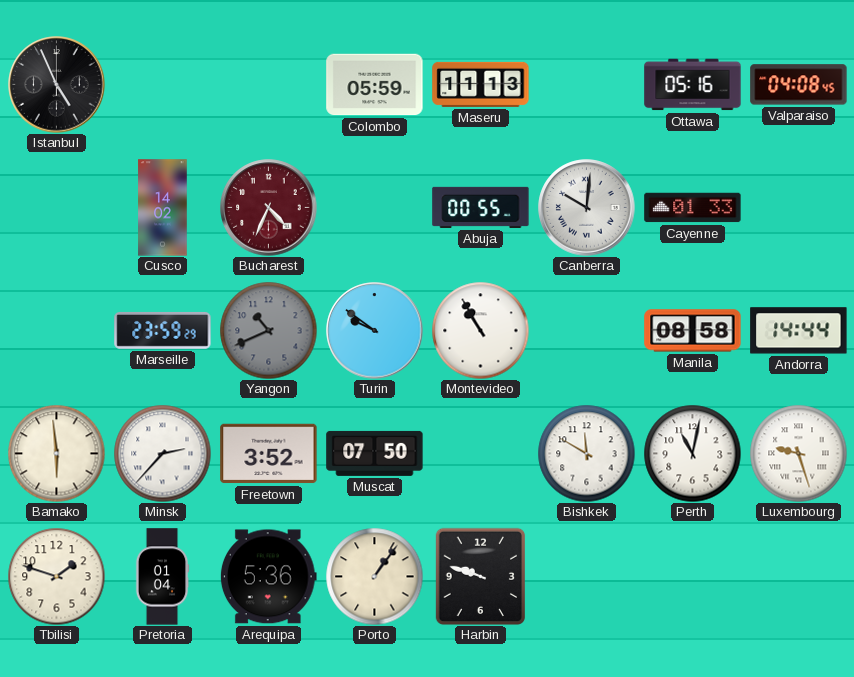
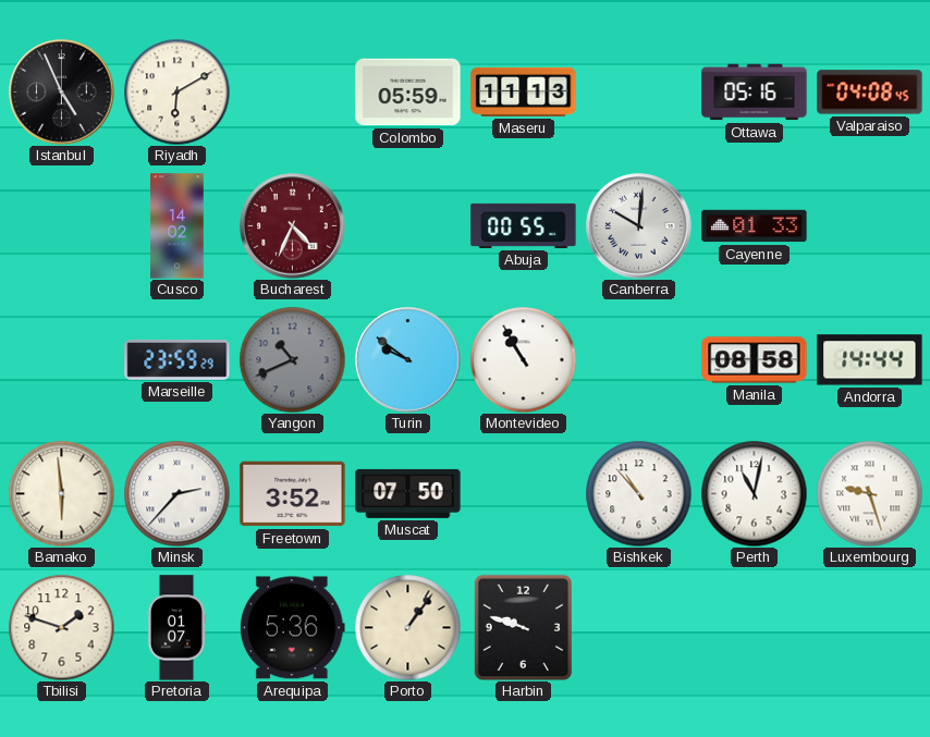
Riyadh: none -> 6:10
Bishkek: 11:50 -> 10:53
Pretoria: 01:04 -> 01:07
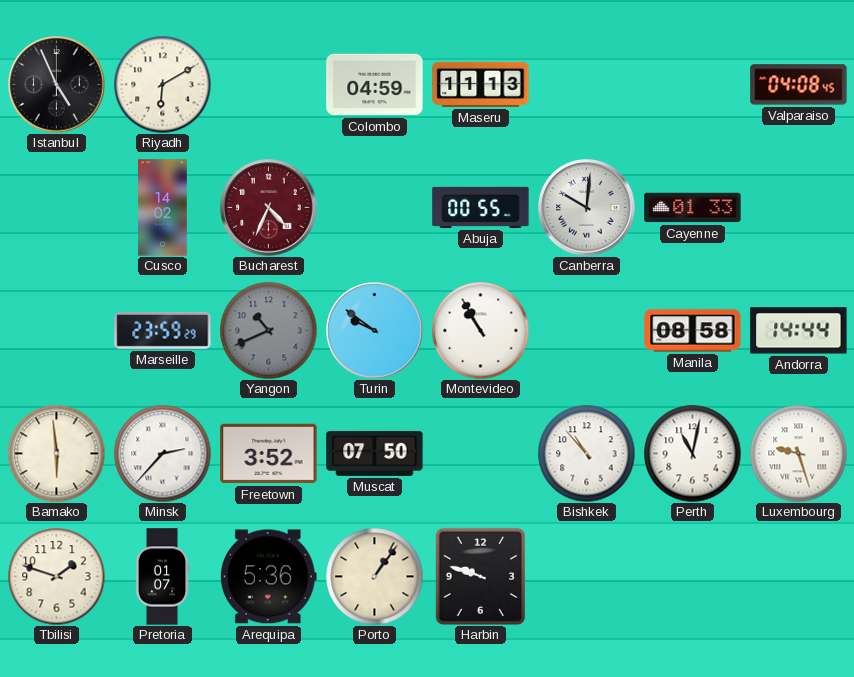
Colombo: 05:59 -> 04:59
Ottawa: 05:16 -> none
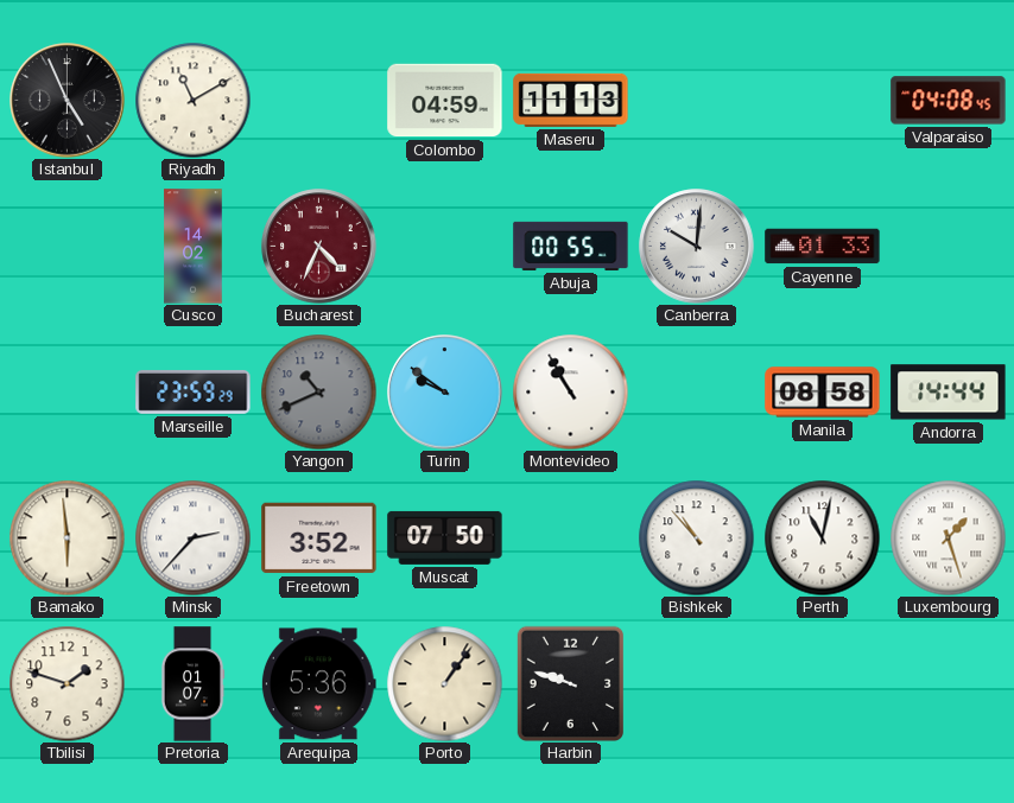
Riyadh: 6:10 -> 11:10
Luxembourg: 9:27 -> 1:27
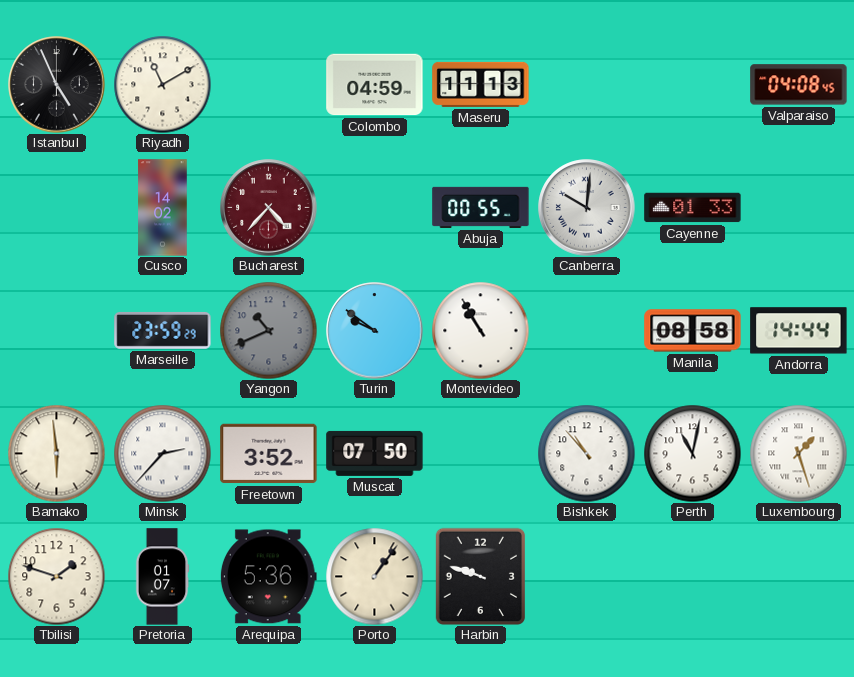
Bucharest: 4:34 -> 4:37
